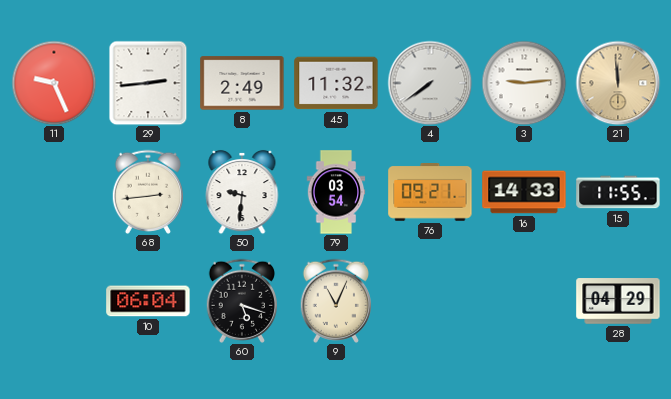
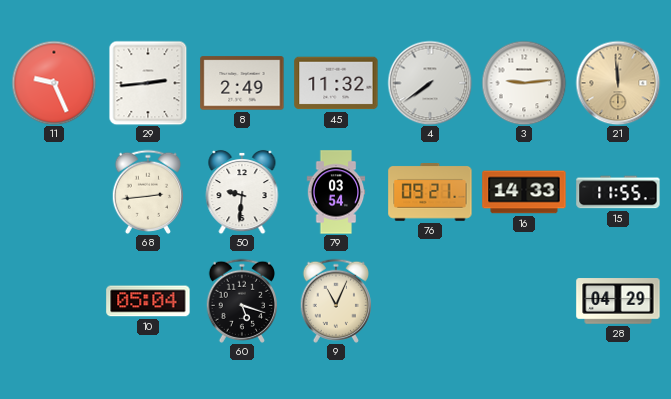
10: 06:04 -> 05:04
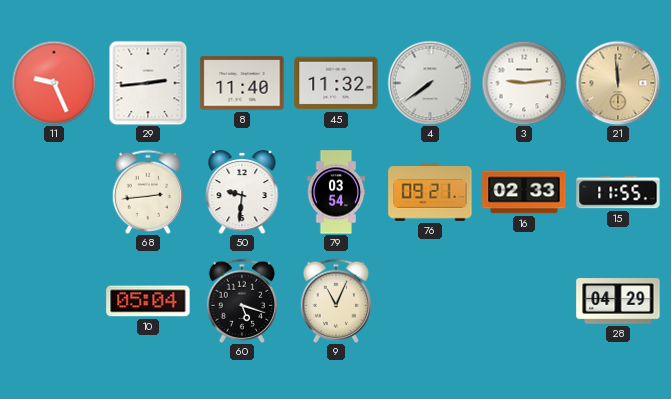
8: 2:49 -> 11:40
16: 14:33 -> 02:33
